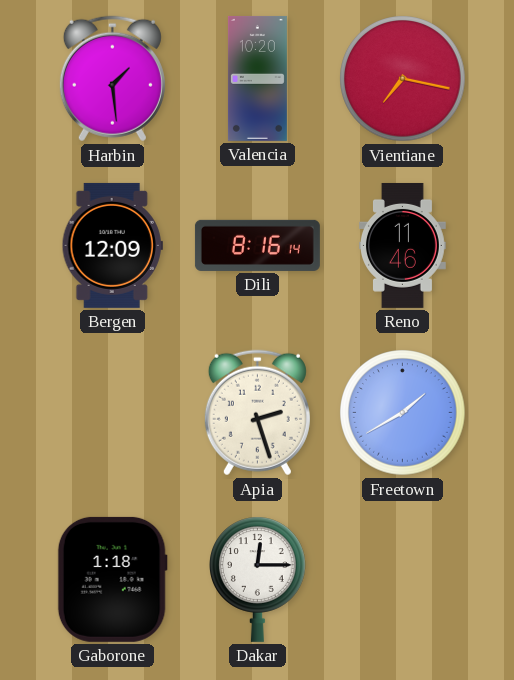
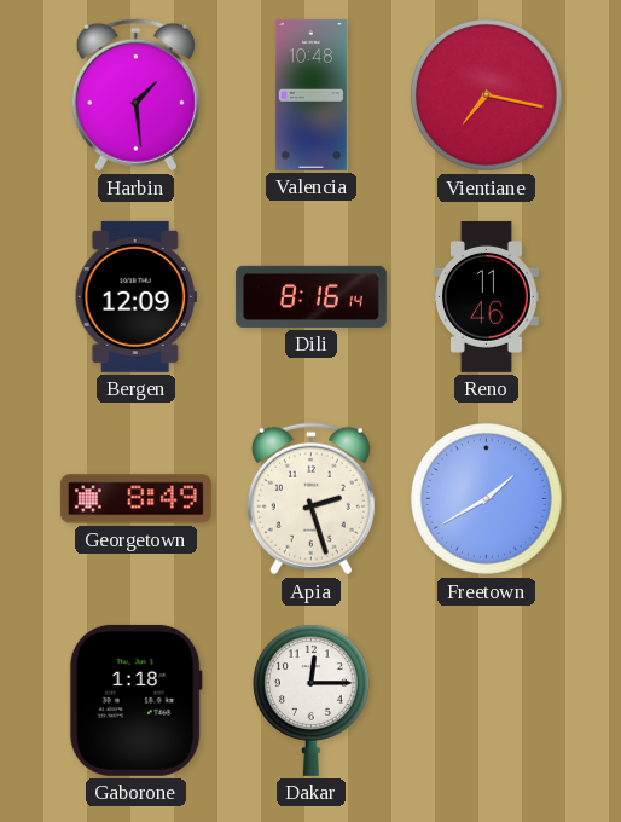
Valencia: 10:20 -> 10:48
Georgetown: none -> 8:49
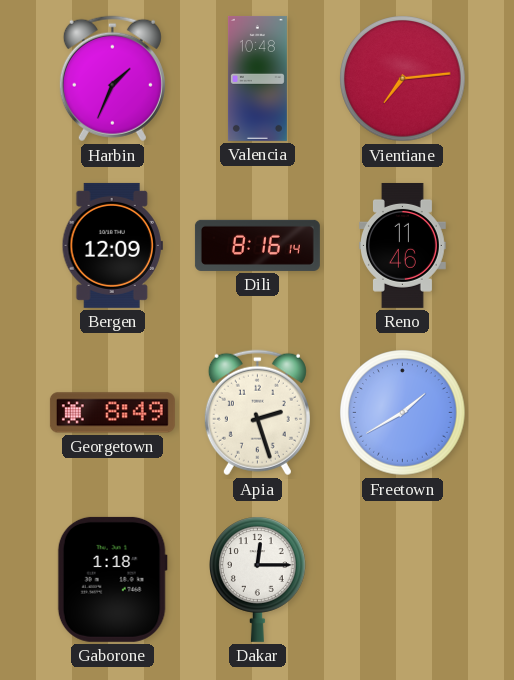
Harbin: 1:29 -> 1:34
Vientiane: 7:17 -> 7:14
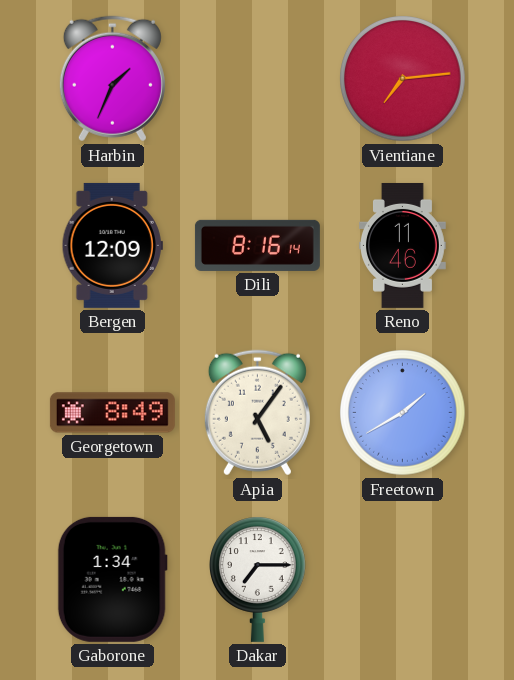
Valencia: 10:48 -> none
Apia: 2:27 -> 5:06
Gaborone: 1:18 -> 1:34
Dakar: 12:15 -> 7:15
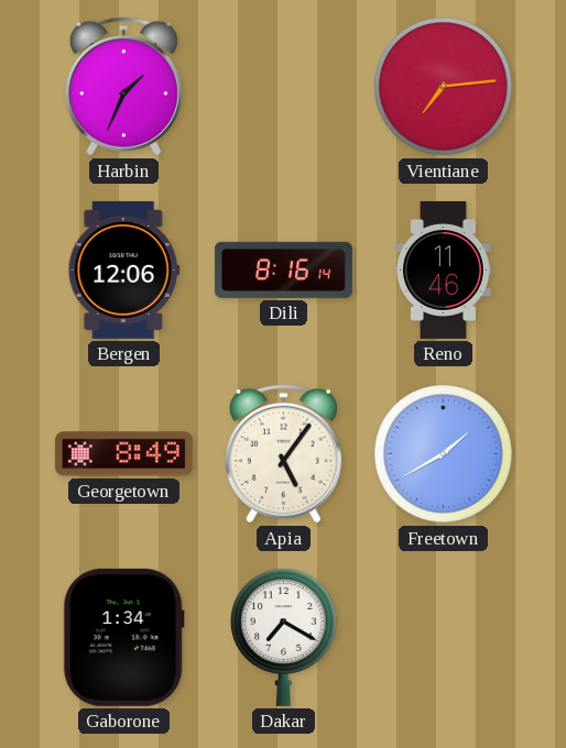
Bergen: 12:09 -> 12:06
Dakar: 7:15 -> 7:20
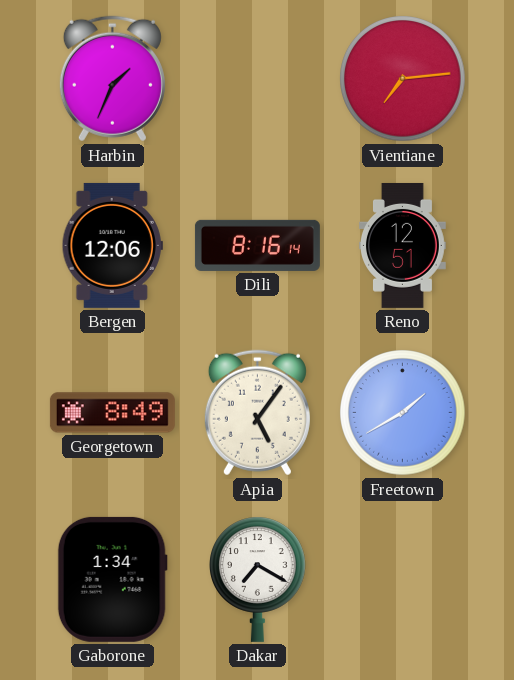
Reno: 11:46 -> 12:51
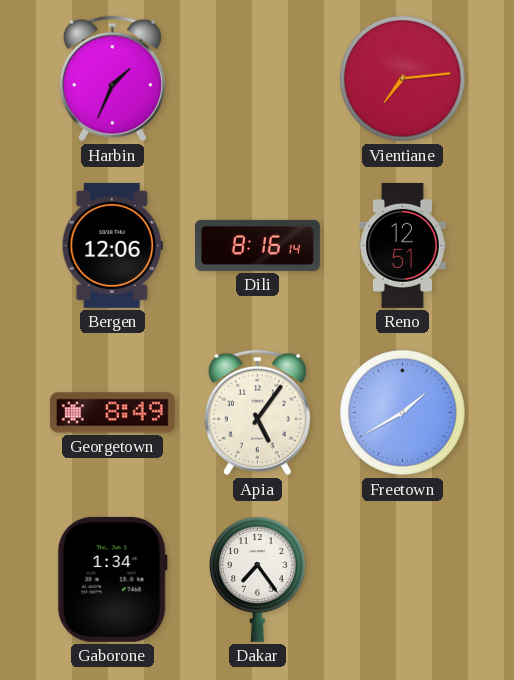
Dakar: 7:20 -> 7:24
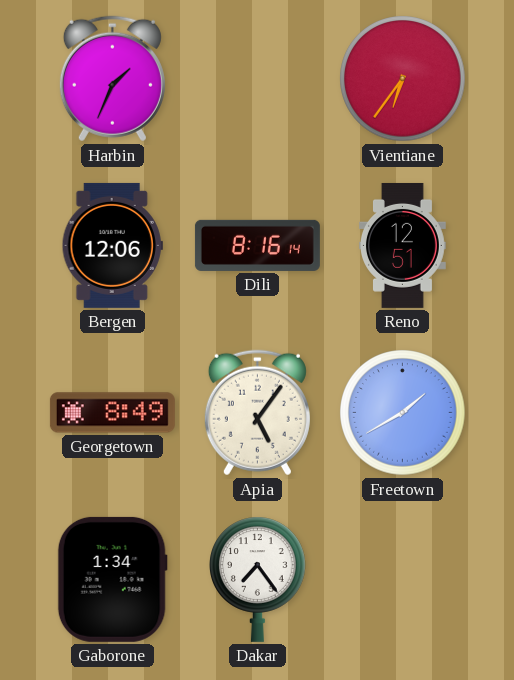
Vientiane: 7:14 -> 6:36
